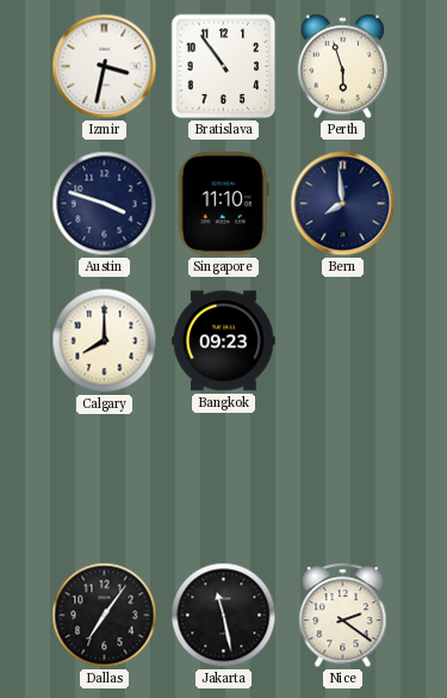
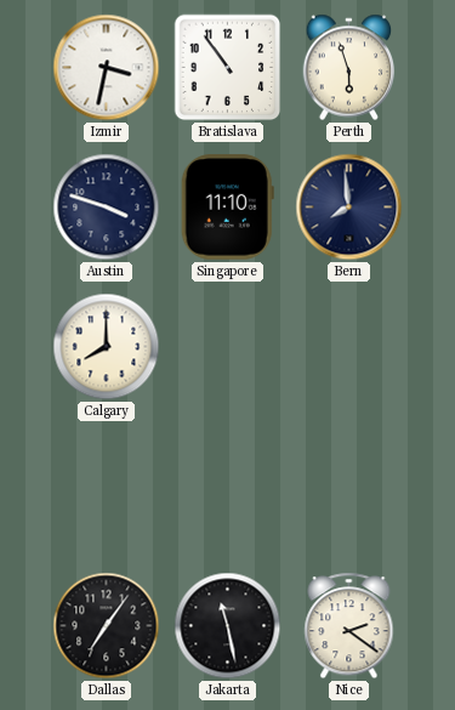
Bangkok: 09:23 -> none
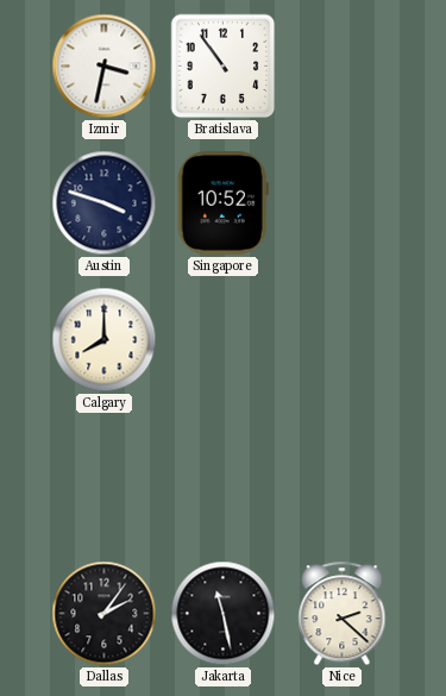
Perth: 5:57 -> none
Singapore: 11:10 -> 10:52
Bern: 7:59 -> none
Dallas: 7:06 -> 2:06
Nice: 2:21 -> 2:22
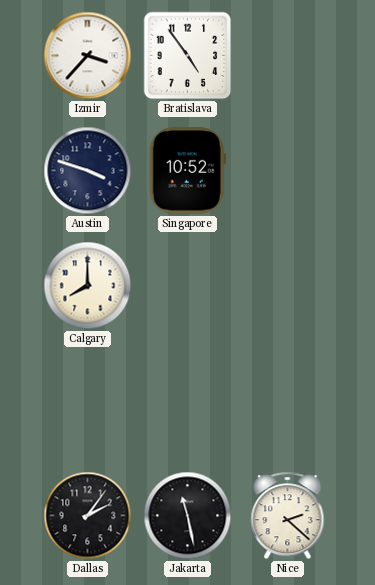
Izmir: 3:32 -> 3:37
Bratislava: 10:54 -> 4:54
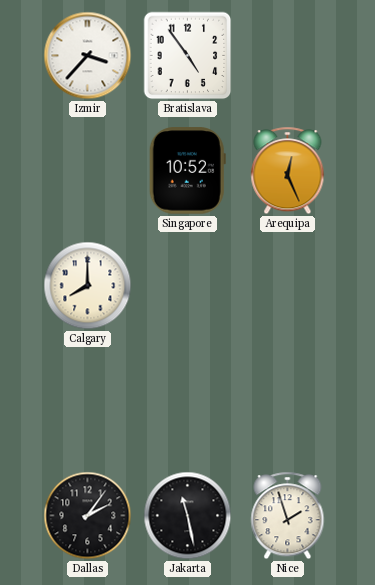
Austin: 3:48 -> none
Arequipa: none -> 12:26
Nice: 2:22 -> 1:57
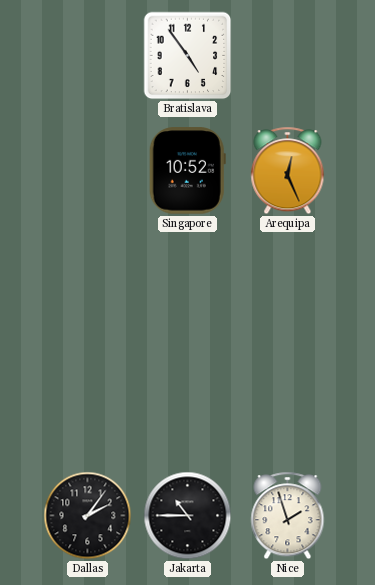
Izmir: 3:37 -> none
Calgary: 8:00 -> none
Jakarta: 11:28 -> 10:45
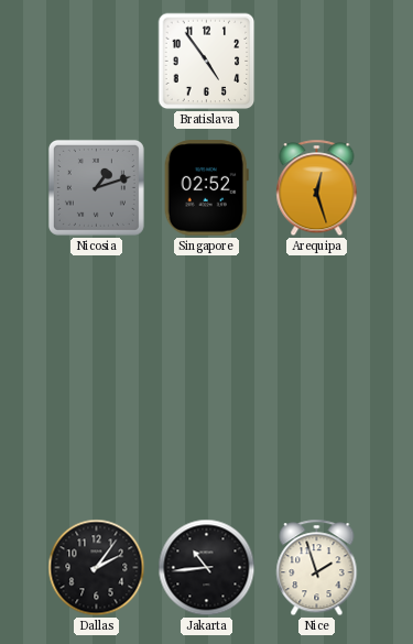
Nicosia: none -> 1:12
Singapore: 10:52 -> 02:52
Arequipa: 12:26 -> 12:27
Jakarta: 10:45 -> 10:44
